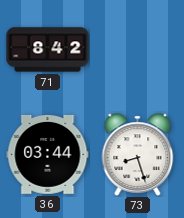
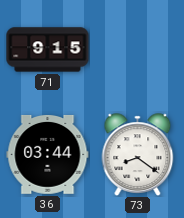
71: 8:42 -> 9:15
73: 8:27 -> 8:21
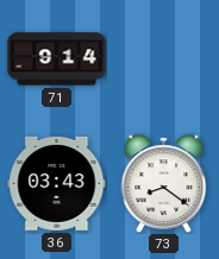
71: 9:15 -> 9:14
36: 03:44 -> 03:43
